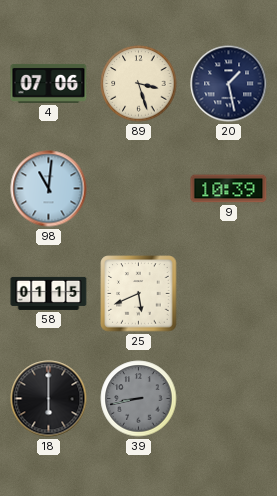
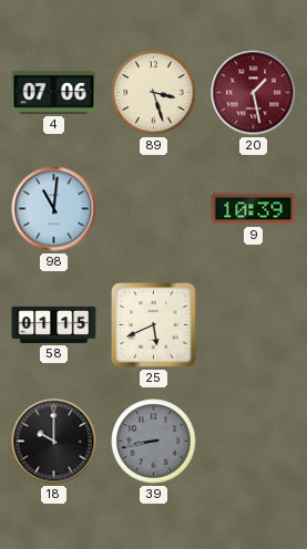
20 dial: navy -> burgundy
18: 6:00 -> 10:00
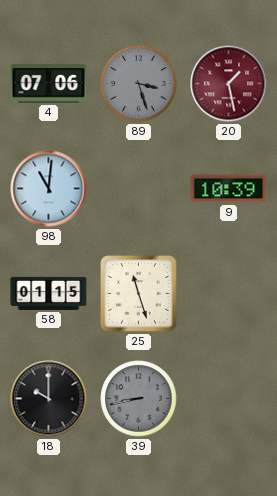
89 dial: cream -> grey
25: 5:41 -> 11:27
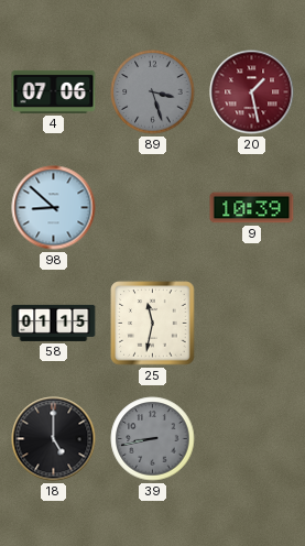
98: 11:01 -> 8:52
25: 11:27 -> 11:32
18: 10:00 -> 5:00
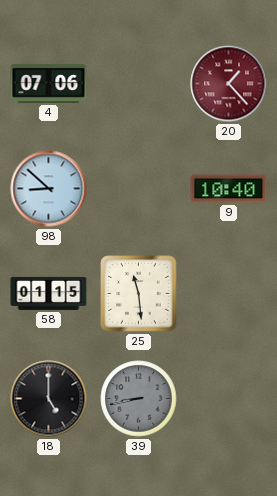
89: 3:27 -> none
20: 1:28 -> 1:23
9: 10:39 -> 10:40
25: 11:32 -> 11:29
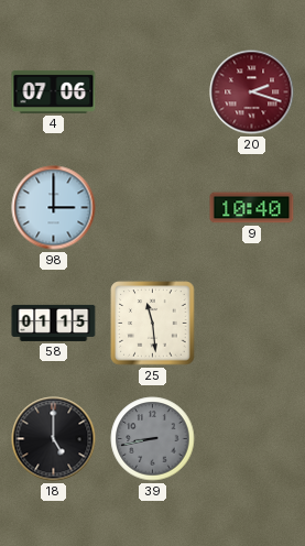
20: 1:23 -> 2:18
98: 8:52 -> 3:00
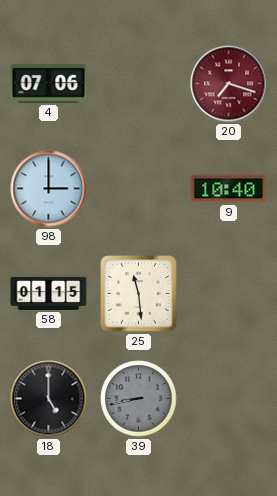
20: 2:18 -> 7:18
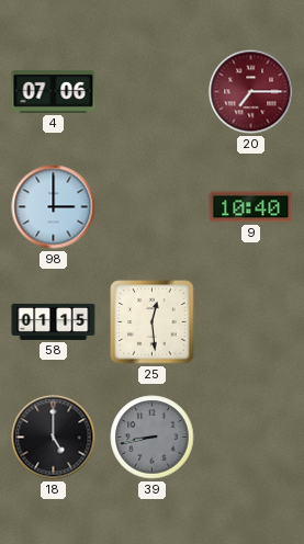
20: 7:18 -> 7:15
25: 11:29 -> 12:29
